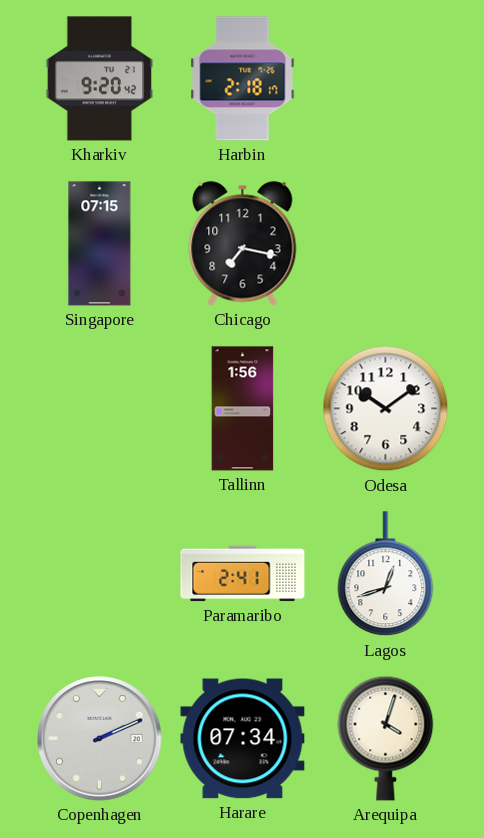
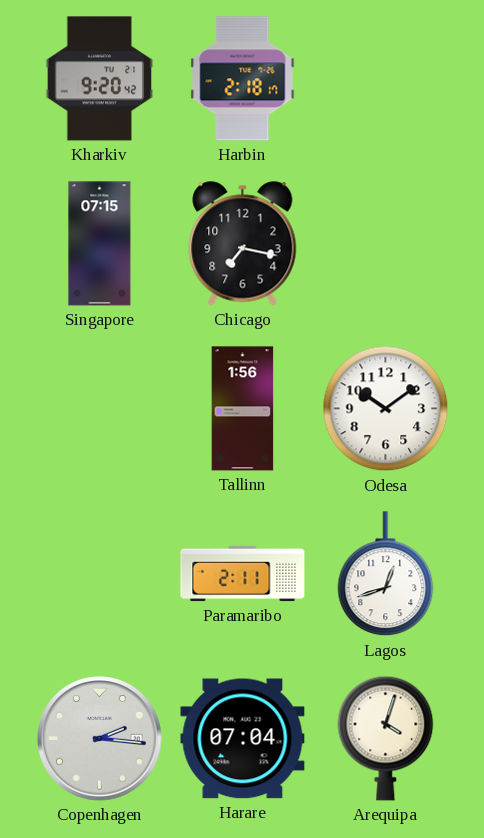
Paramaribo: 2:41 -> 2:11
Copenhagen: 2:11 -> 2:16
Harare: 07:34 -> 07:04
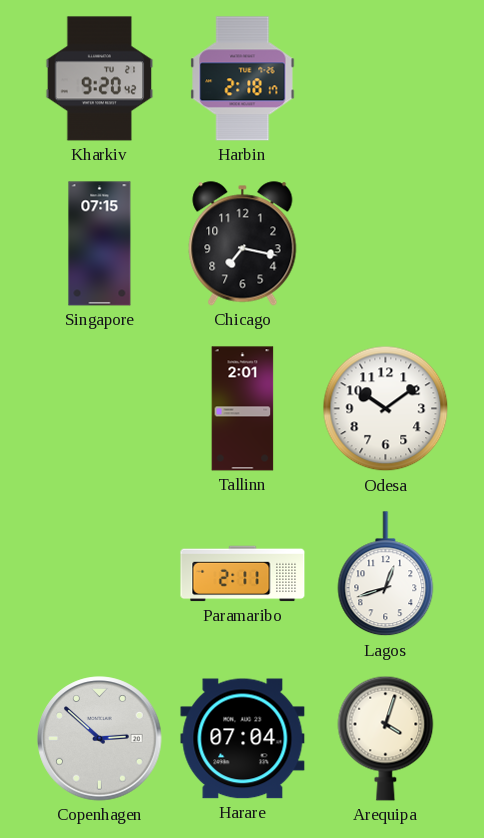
Tallinn: 1:56 -> 2:01
Copenhagen: 2:16 -> 2:52
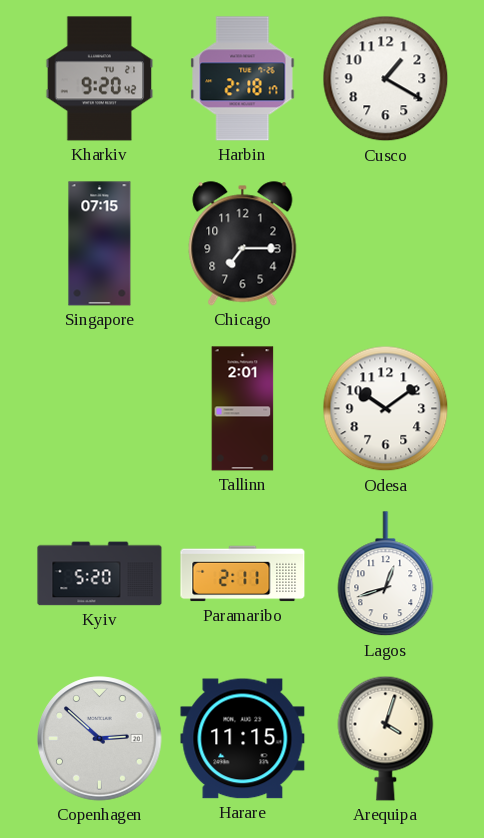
Cusco: none -> 1:20
Chicago: 7:17 -> 7:15
Kyiv: none -> 5:20
Harare: 07:04 -> 11:15
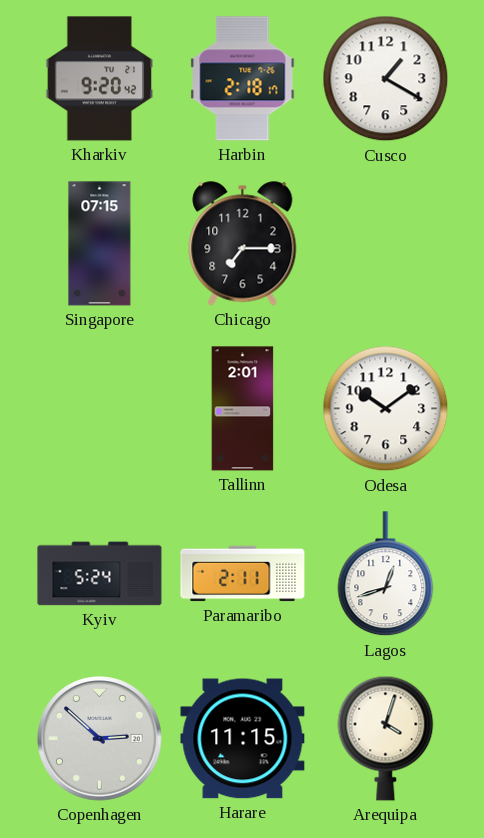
Kyiv: 5:20 -> 5:24
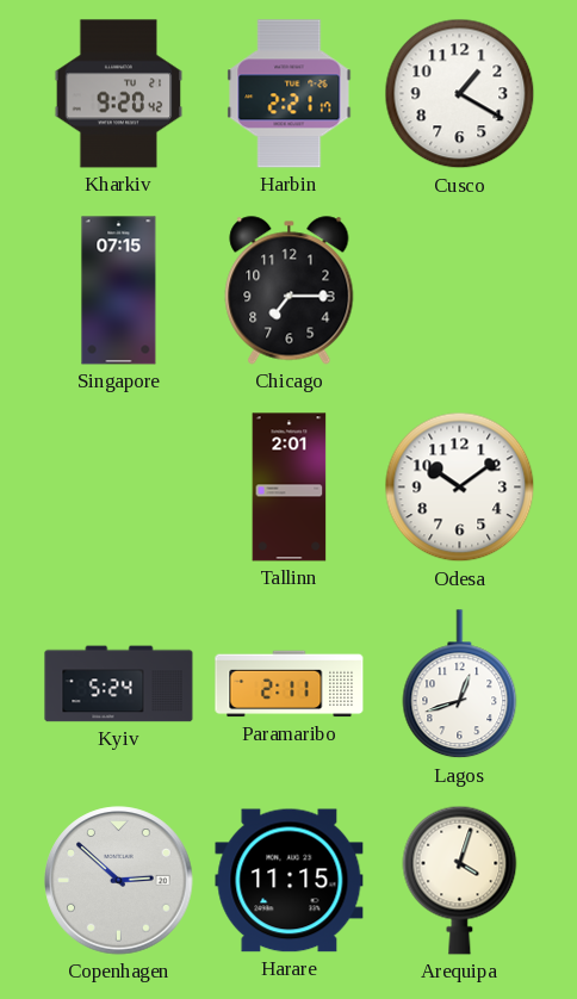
Harbin: 2:18 -> 2:21
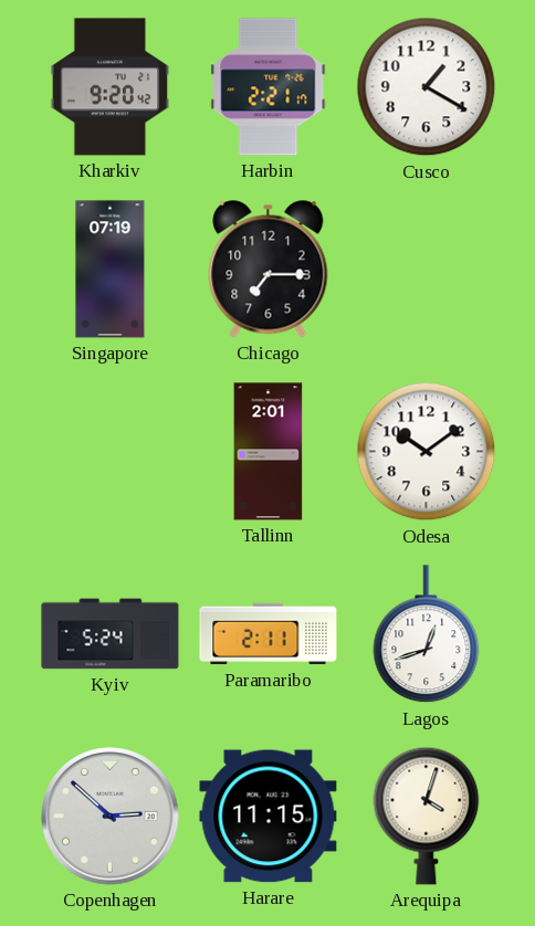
Singapore: 07:15 -> 07:19
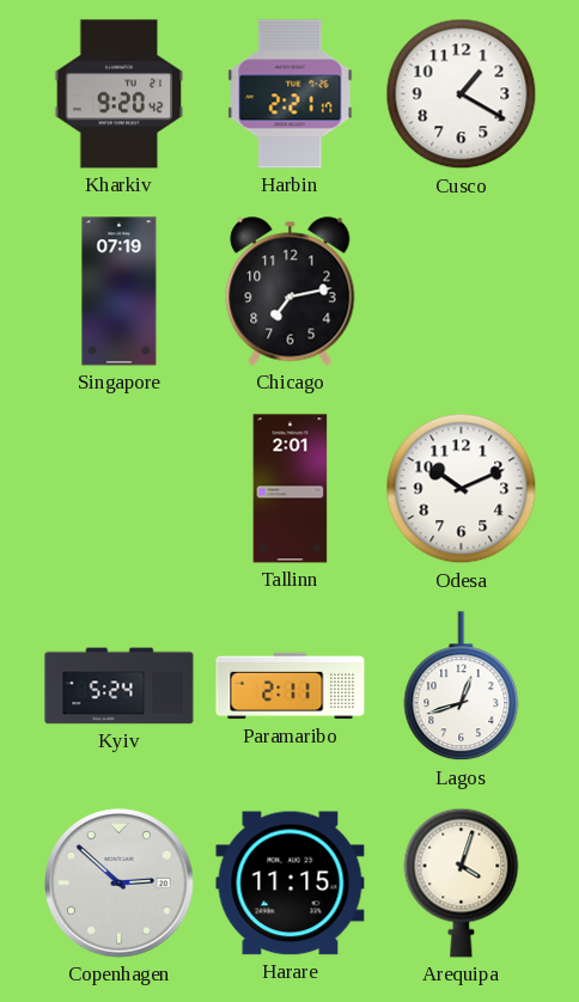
Chicago: 7:15 -> 7:13
Odesa: 10:09 -> 10:11
